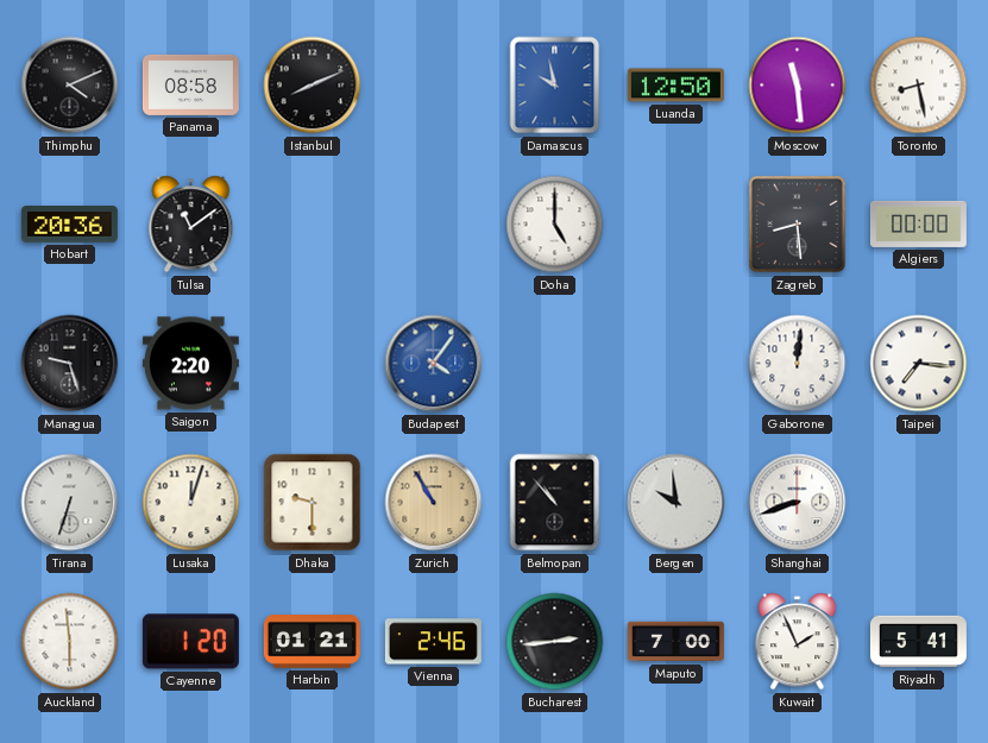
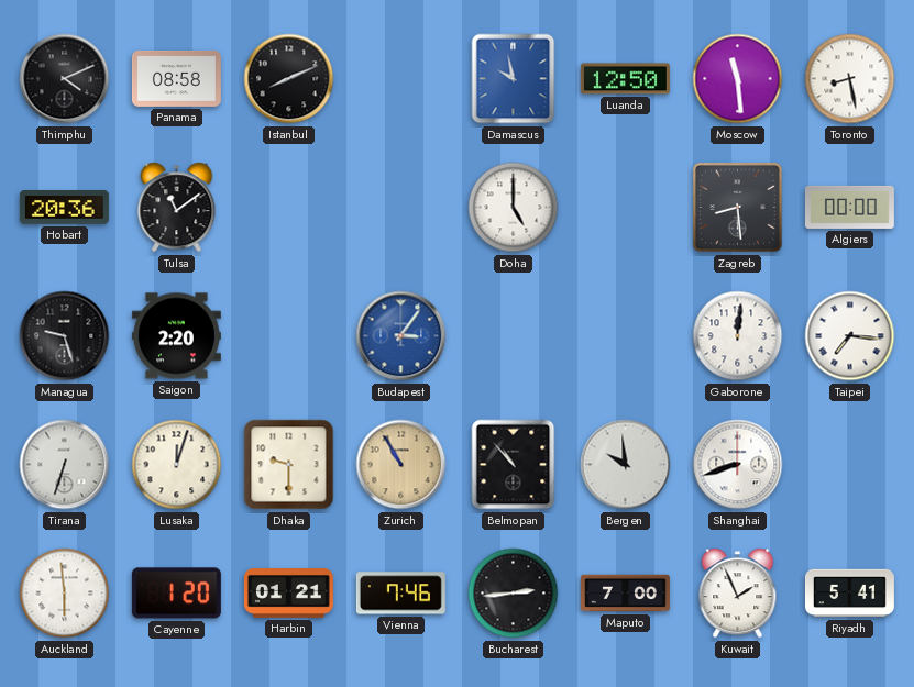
Budapest: 4:06 -> 3:06
Vienna: 2:46 -> 7:46
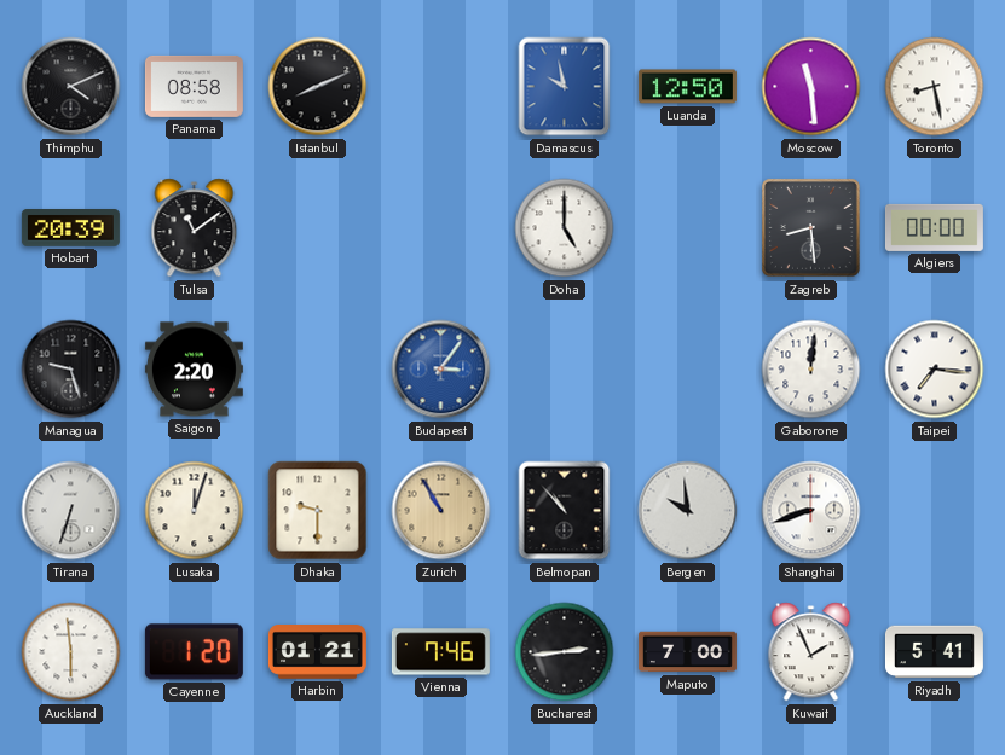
Hobart: 20:36 -> 20:39
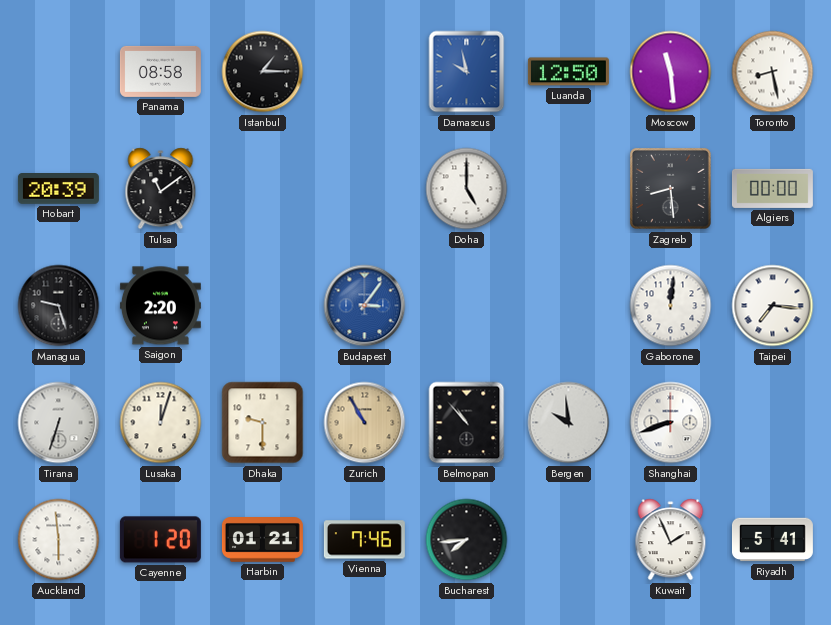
Thimphu: 4:11 -> none
Istanbul: 8:11 -> 1:15
Bucharest: 2:44 -> 7:44
Maputo: 7:00 -> none
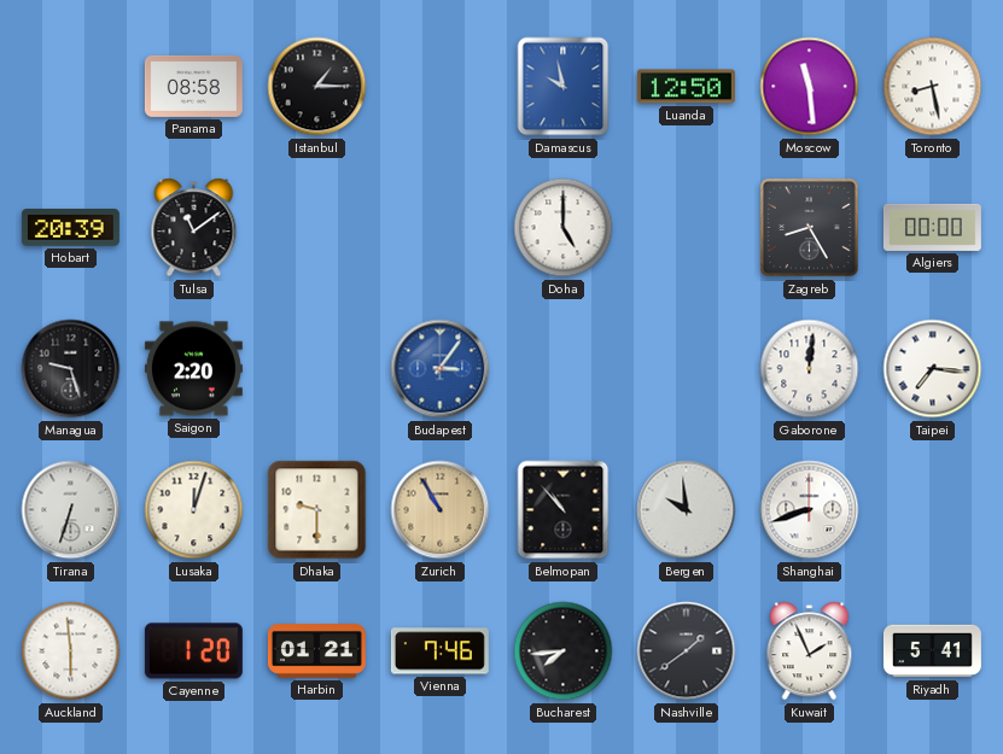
Zagreb: 8:29 -> 8:25
Nashville: none -> 1:39
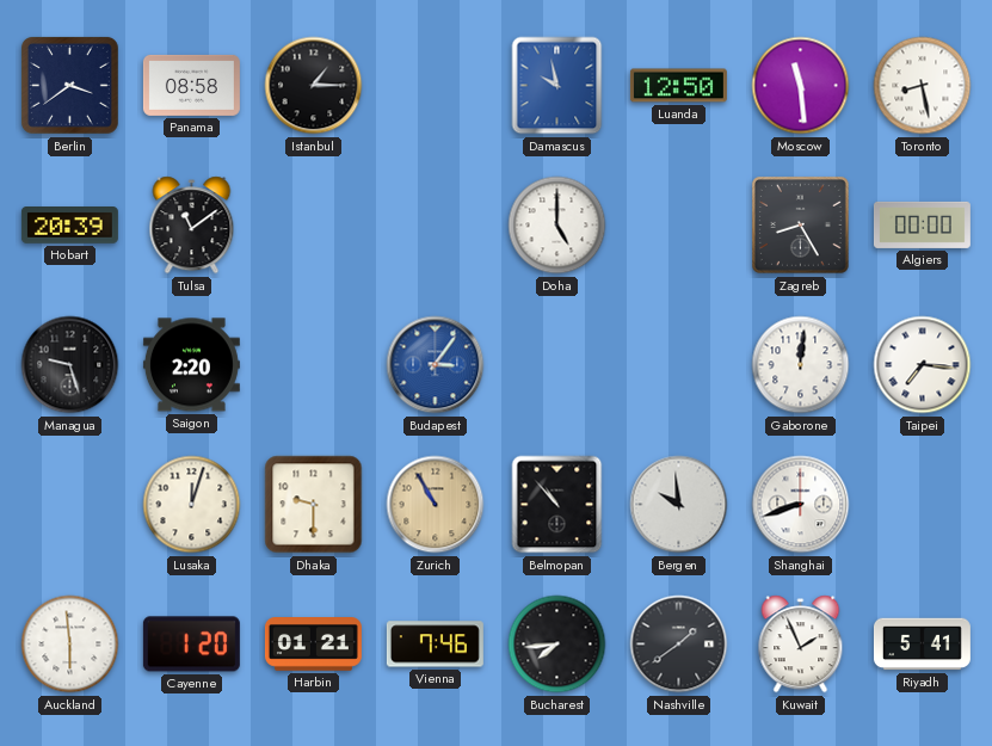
Berlin: none -> 3:39
Tirana: 6:33 -> none
